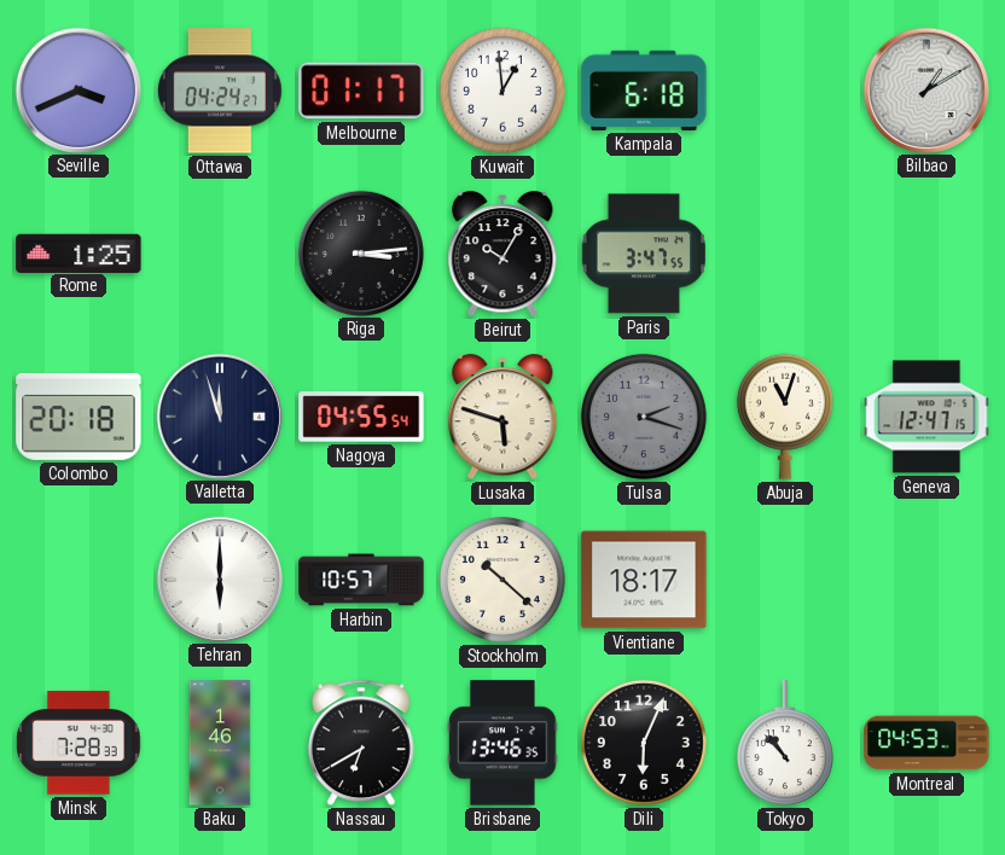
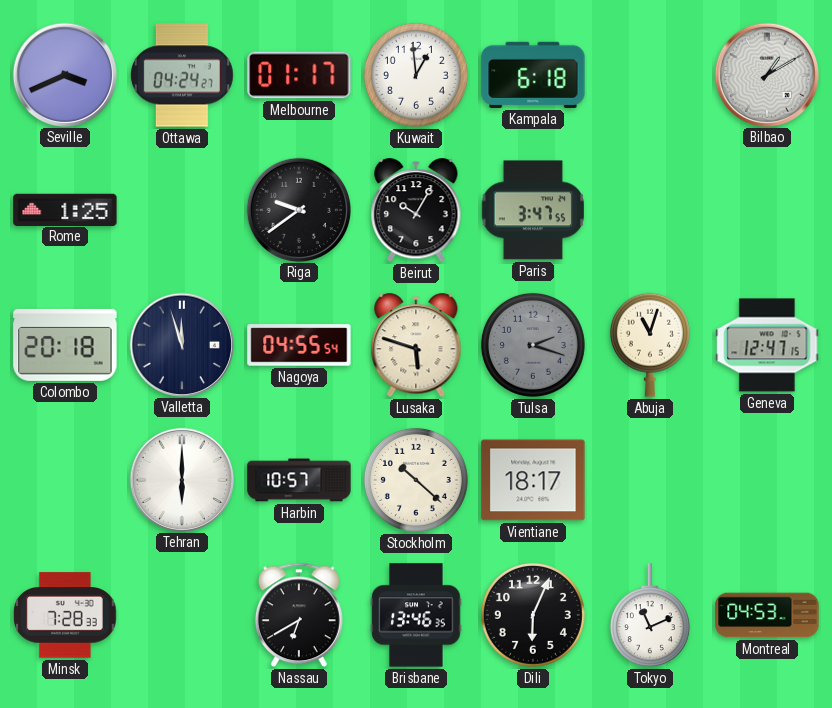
Riga: 3:14 -> 9:39
Baku: 1:46 -> none
Tokyo: 10:53 -> 11:11
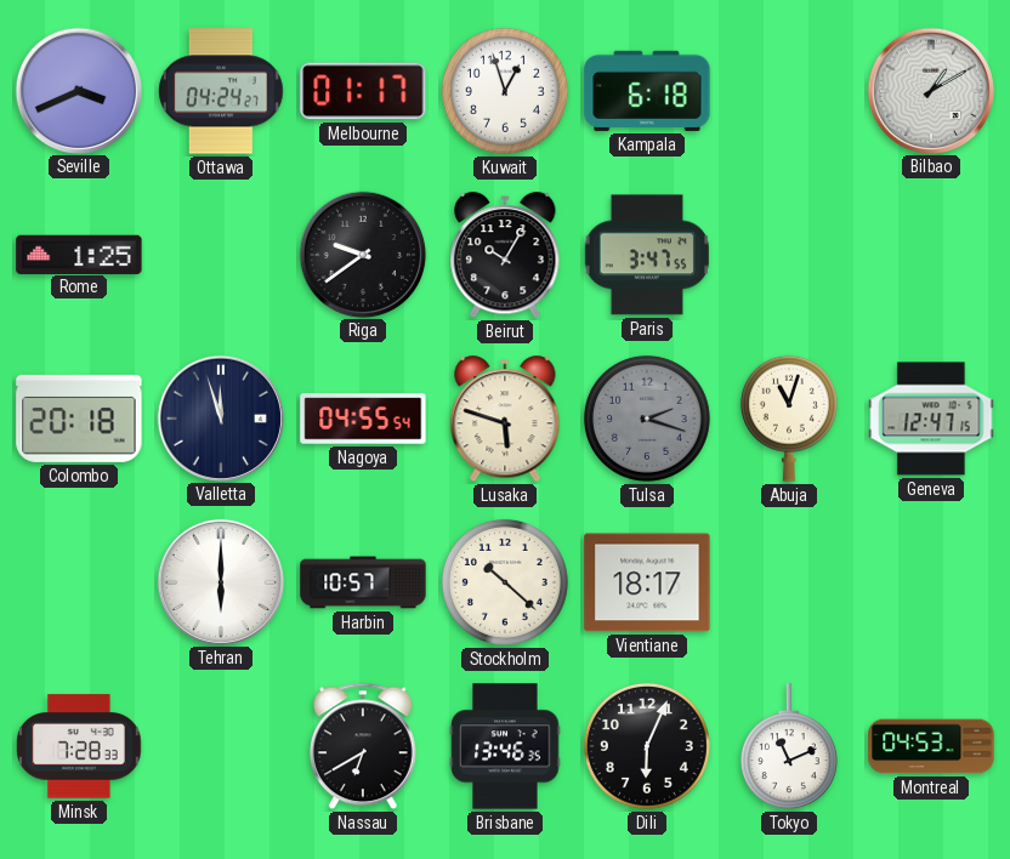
Kuwait: 12:59 -> 12:57
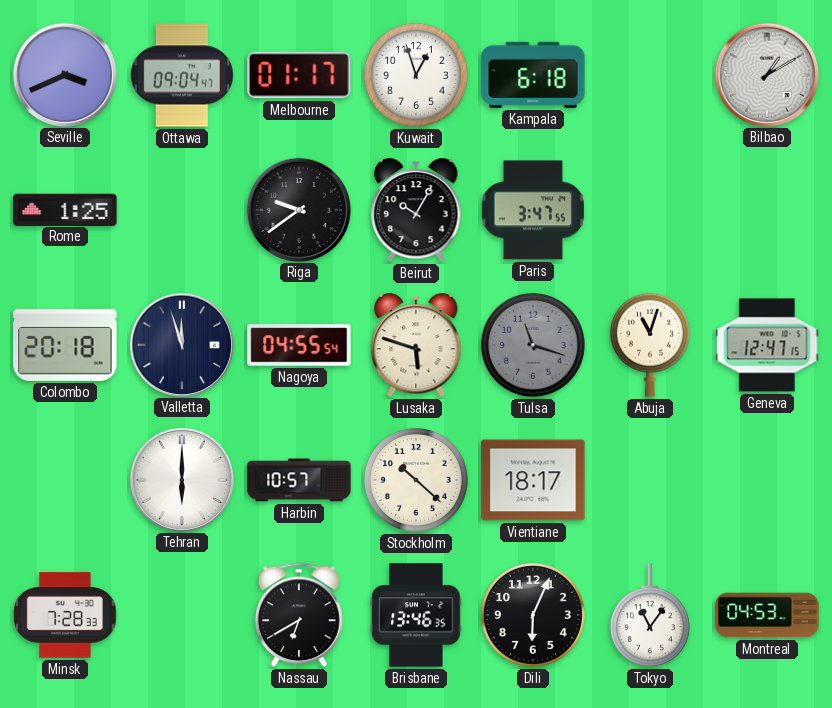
Ottawa: 04:24 -> 09:04
Tulsa: 2:18 -> 11:18
Tokyo: 11:11 -> 11:06
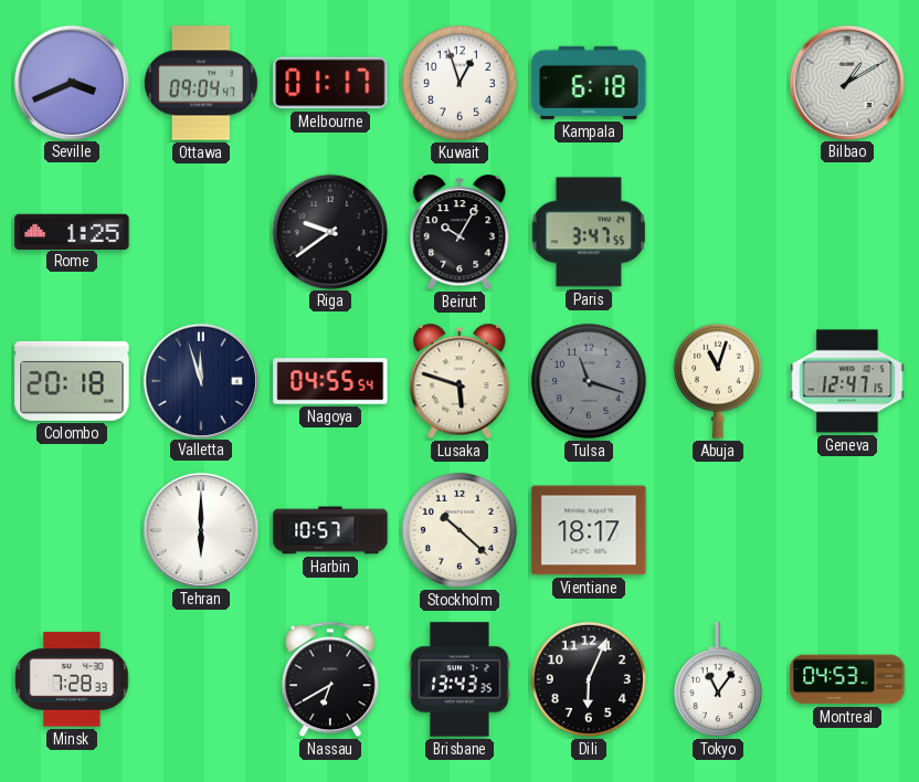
Brisbane: 13:46 -> 13:43
